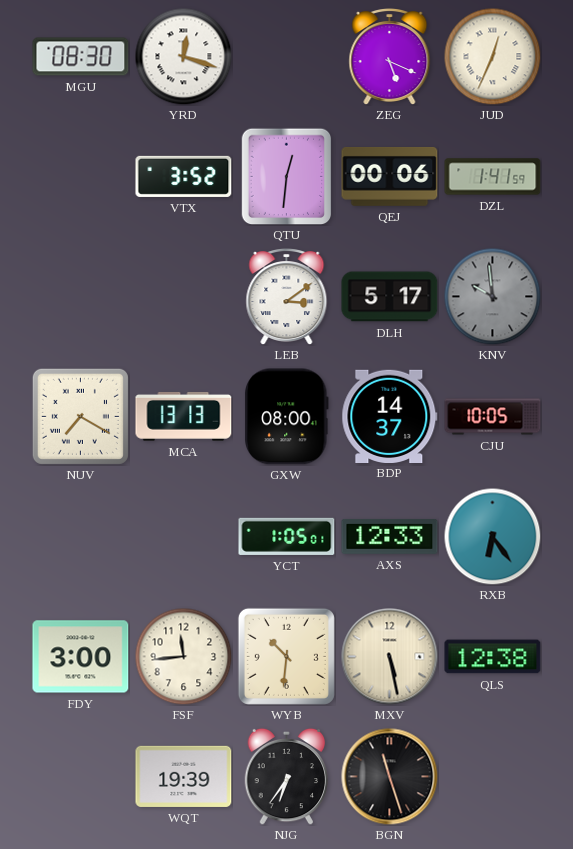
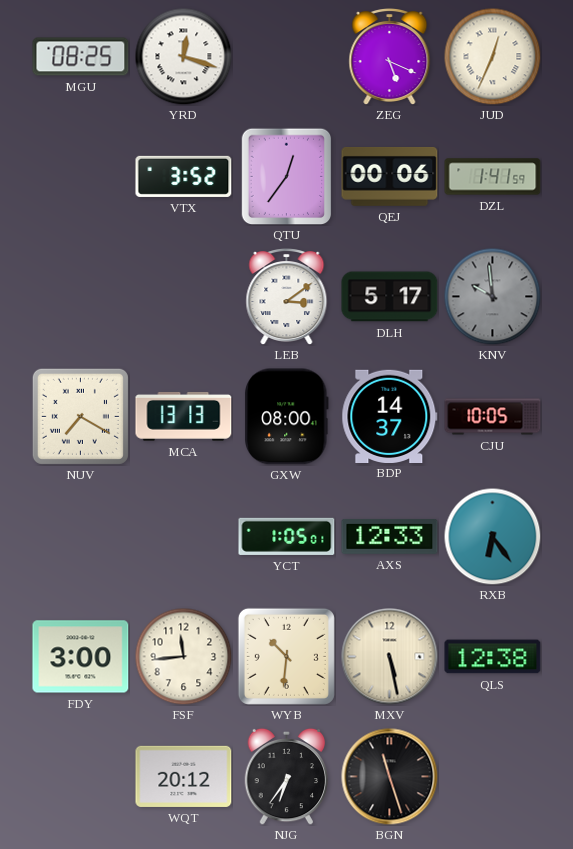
MGU: 08:30 -> 08:25
QTU: 12:31 -> 12:36
WQT: 19:39 -> 20:12
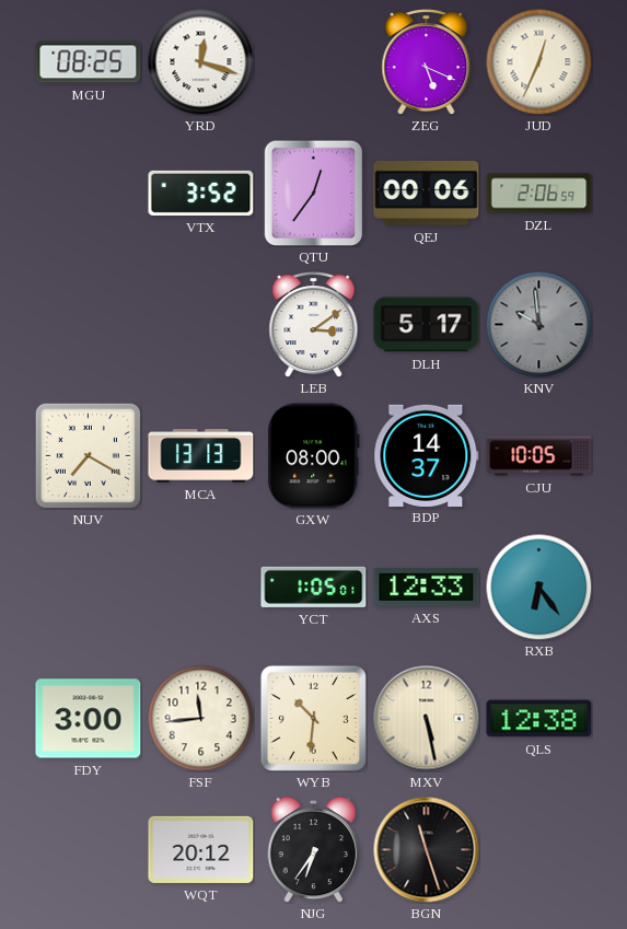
DZL: 1:41 -> 2:06
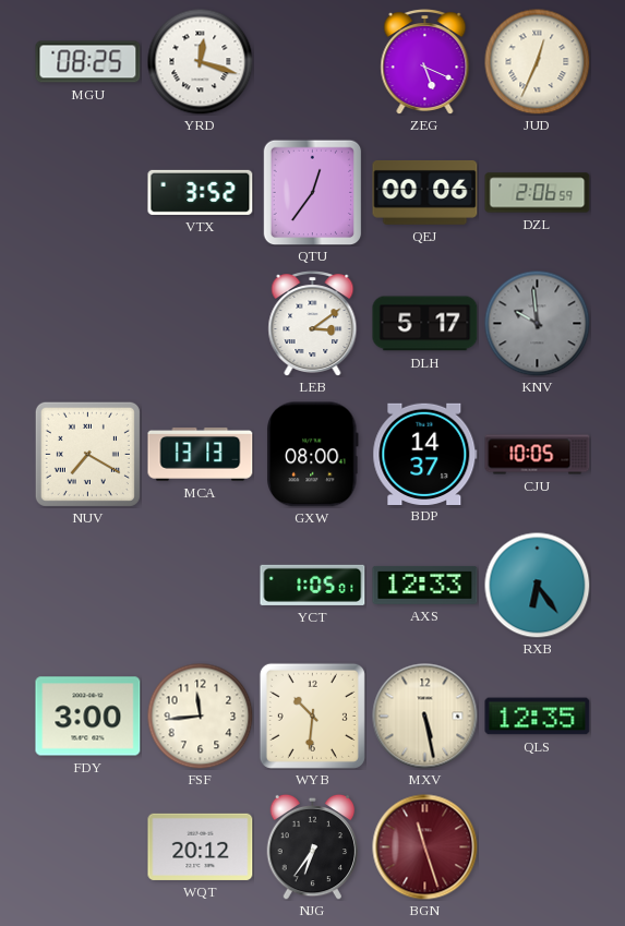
QLS: 12:38 -> 12:35
BGN dial: black -> burgundy
